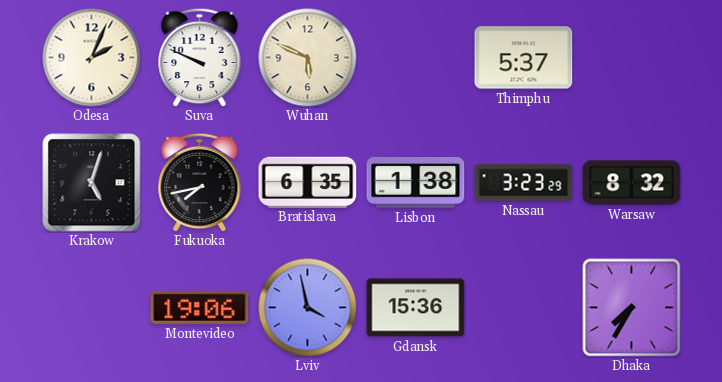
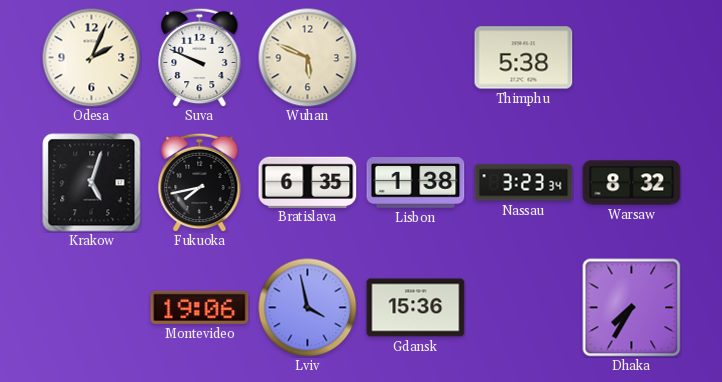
Thimphu: 5:37 -> 5:38
Nassau: 3:23:29 -> 3:23:34
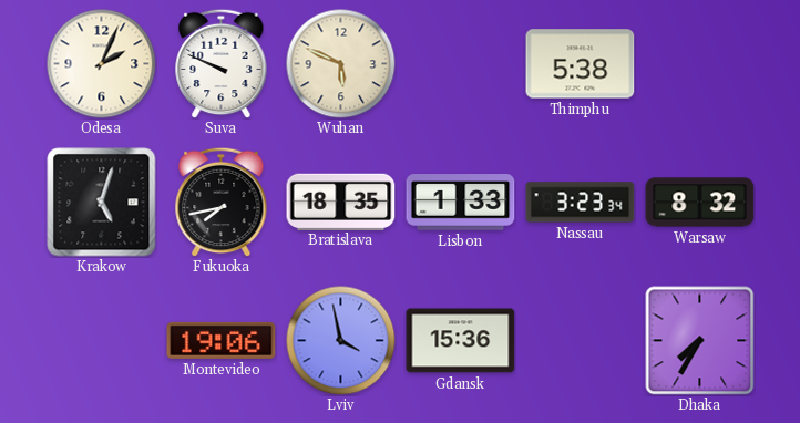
Bratislava: 6:35 -> 18:35
Lisbon: 1:38 -> 1:33
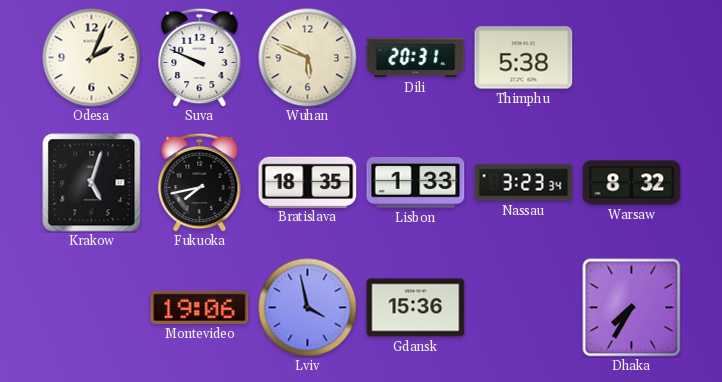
Dili: none -> 20:31
